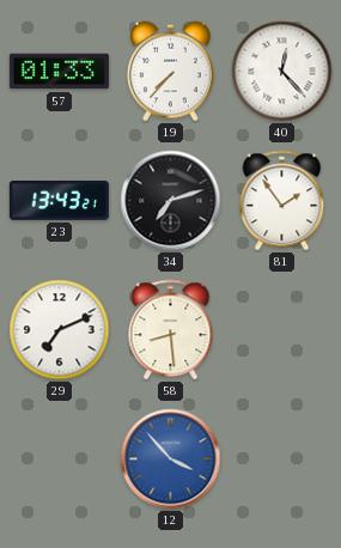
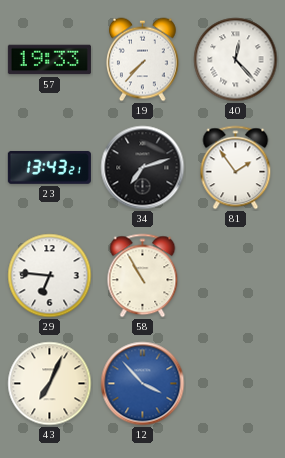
57: 01:33 -> 19:33
29: 7:11 -> 6:46
58: 8:29 -> 10:55
43: none -> 7:04
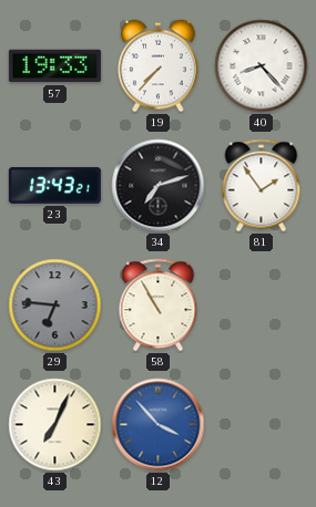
40: 12:23 -> 8:23
29 dial: white -> grey
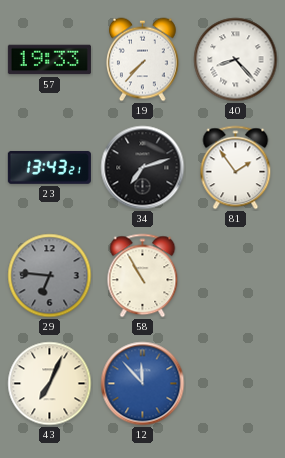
12: 3:53 -> 11:53
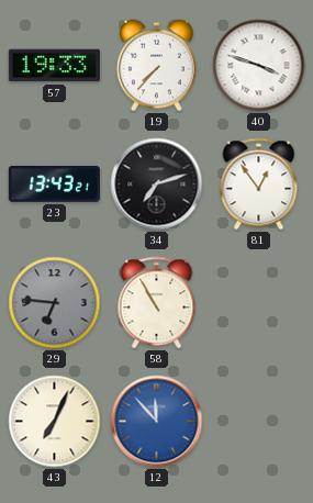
40: 8:23 -> 3:48
81: 1:54 -> 12:54
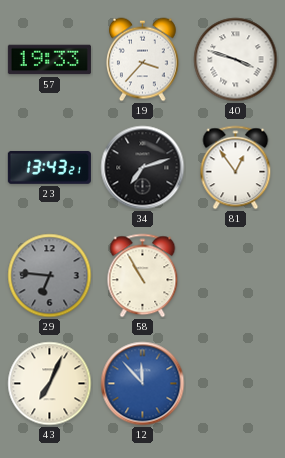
19: 7:37 -> 3:37
